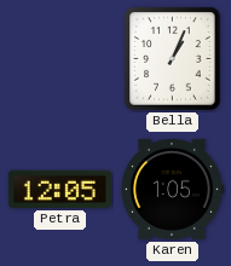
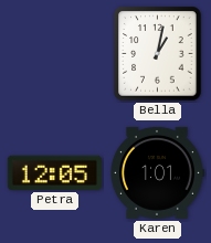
Bella: 1:04 -> 1:02
Karen: 1:05 -> 1:01
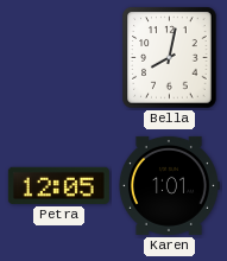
Bella: 1:02 -> 8:02
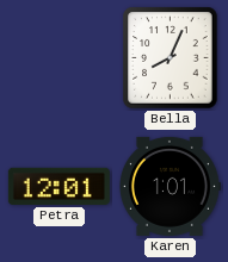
Bella: 8:02 -> 8:04
Petra: 12:05 -> 12:01
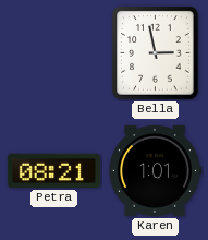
Bella: 8:04 -> 2:58
Petra: 12:01 -> 08:21
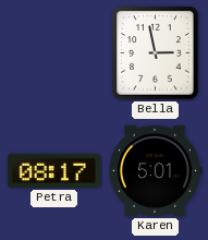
Petra: 08:21 -> 08:17
Karen: 1:01 -> 5:01
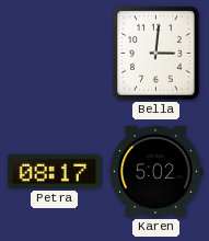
Bella: 2:58 -> 3:01
Karen: 5:01 -> 5:02
